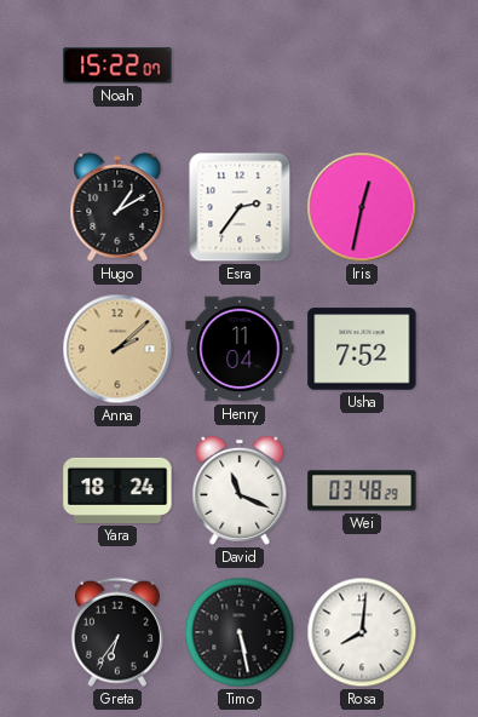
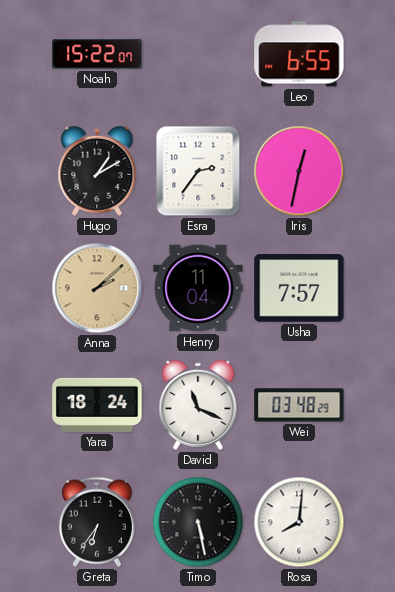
Leo: none -> 6:55
Usha: 7:52 -> 7:57
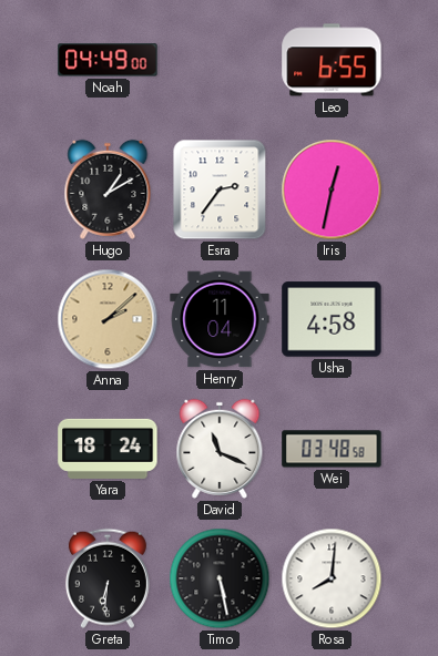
Noah: 15:22 -> 04:49
Usha: 7:57 -> 4:58
Wei: 03:48:29 -> 03:48:58
Greta: 6:36 -> 6:31
